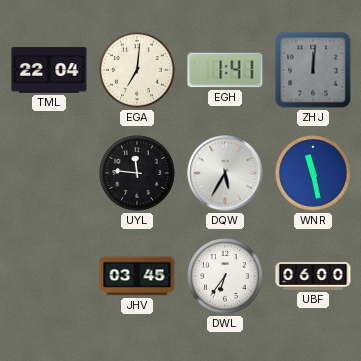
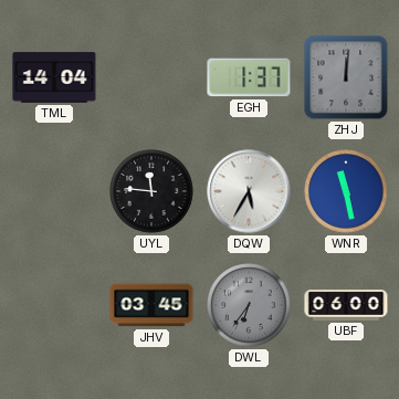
TML: 22:04 -> 14:04
EGA: 7:01 -> none
EGH: 1:41 -> 1:37
DWL dial: white -> grey
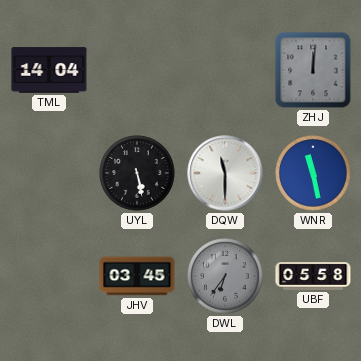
EGH: 1:37 -> none
UYL: 11:46 -> 5:28
DQW: 5:35 -> 11:30
UBF: 06:00 -> 05:58
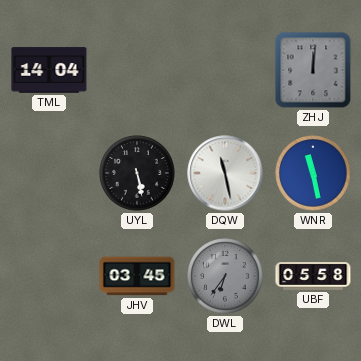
DQW: 11:30 -> 11:28
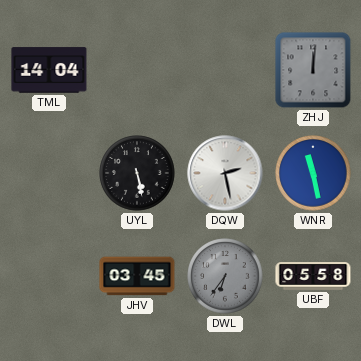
DQW: 11:28 -> 2:28
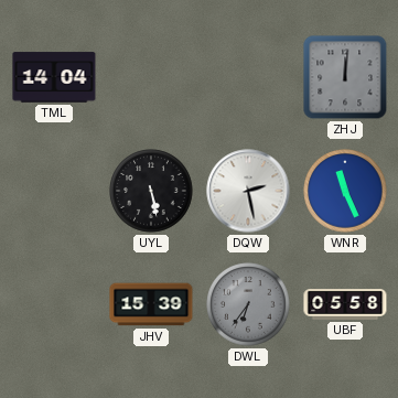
WNR: 11:28 -> 11:26
JHV: 03:45 -> 15:39
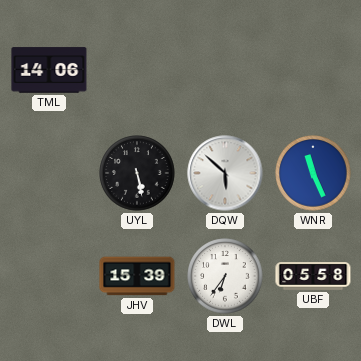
TML: 14:04 -> 14:06
ZHJ: 12:01 -> none
DQW: 2:28 -> 5:52
DWL dial: grey -> white
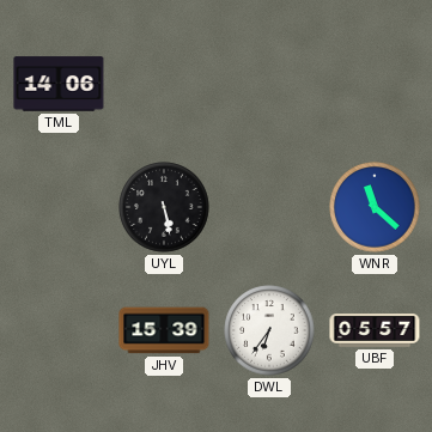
DQW: 5:52 -> none
WNR: 11:26 -> 11:22
UBF: 05:58 -> 05:57
